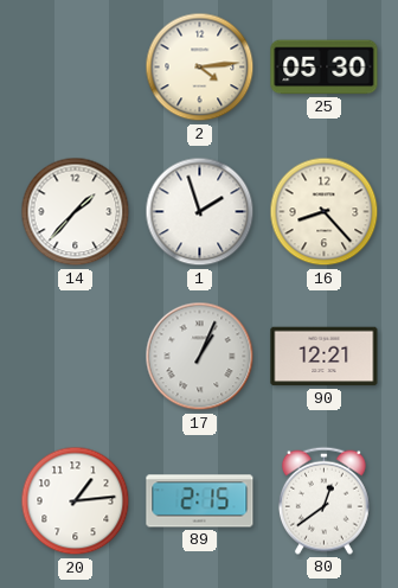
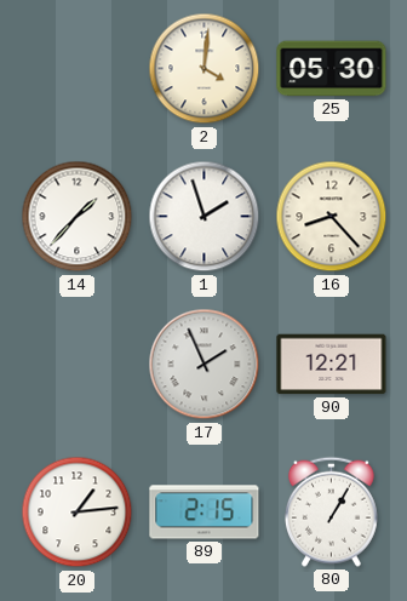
2: 4:14 -> 4:01
17: 1:04 -> 1:56
80: 12:39 -> 1:05
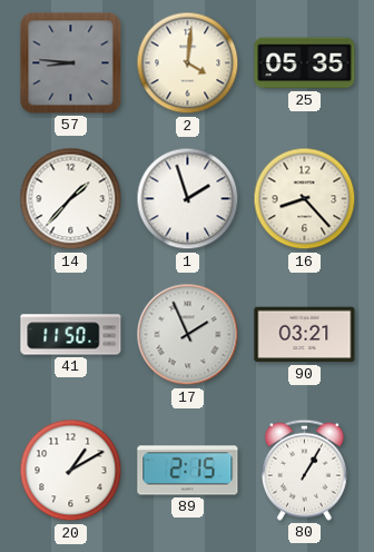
57: none -> 8:46
25: 05:30 -> 05:35
41: none -> 11:50
90: 12:21 -> 03:21
20: 1:14 -> 1:10
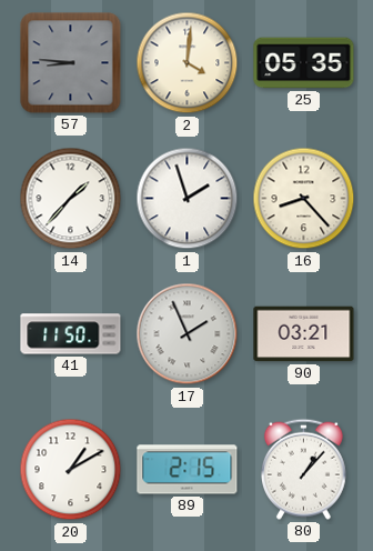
80: 1:05 -> 1:07
